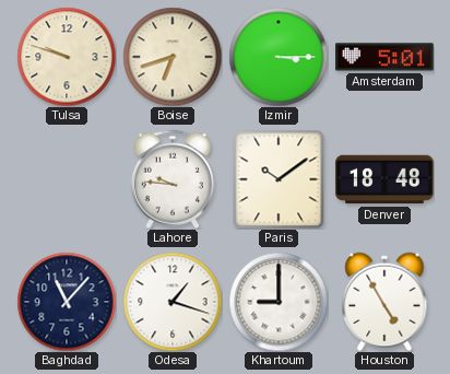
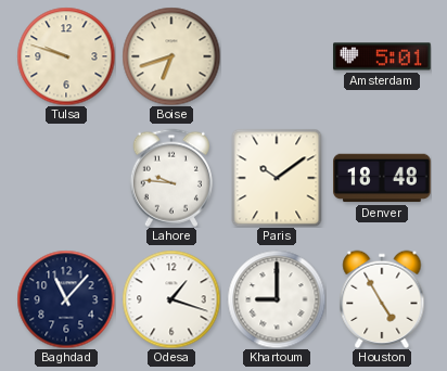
Izmir: 3:15 -> none
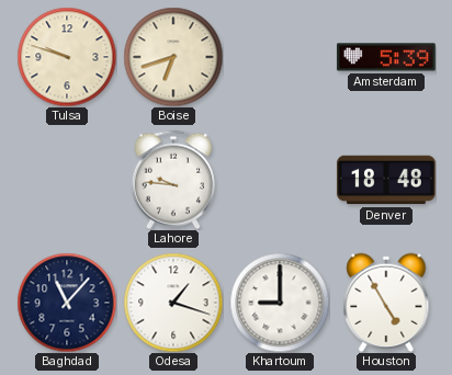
Amsterdam: 5:01 -> 5:39
Paris: 10:09 -> none
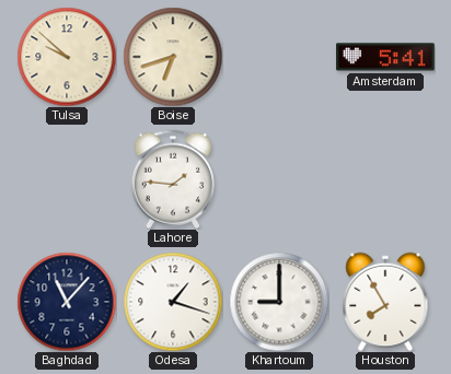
Tulsa: 9:48 -> 9:52
Amsterdam: 5:39 -> 5:41
Lahore: 9:46 -> 1:46
Denver: 18:48 -> none
Houston: 4:55 -> 7:55
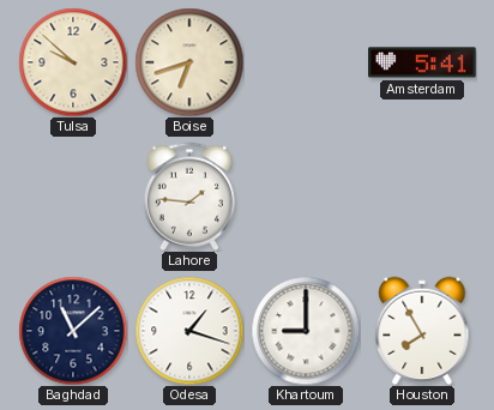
Baghdad: 11:07 -> 11:08
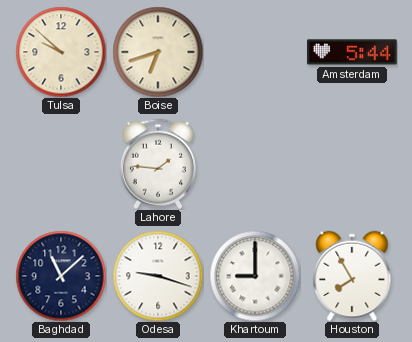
Amsterdam: 5:41 -> 5:44
Odesa: 1:18 -> 9:18
